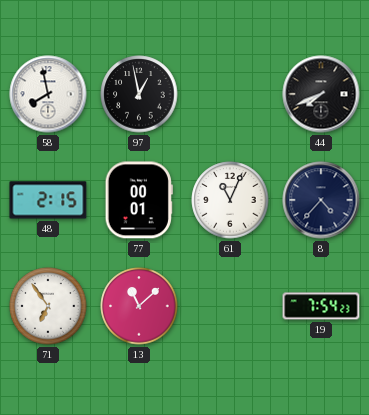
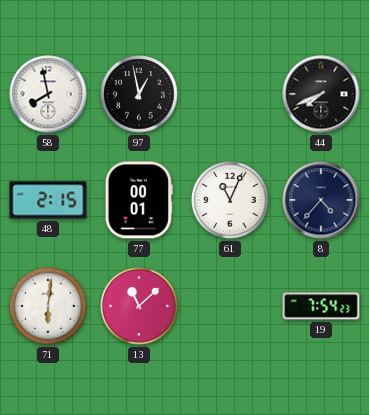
71: 6:54 -> 6:01
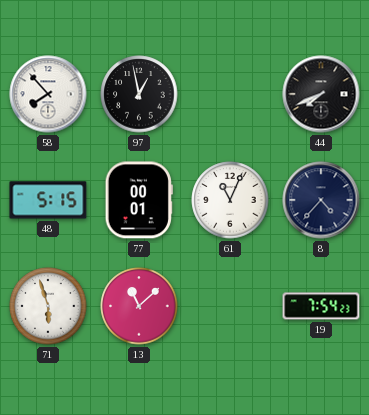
58: 7:58 -> 7:53
48: 2:15 -> 5:15
71: 6:01 -> 5:57
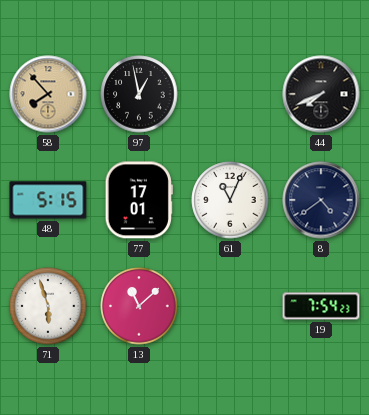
58 dial: white -> champagne
77: 00:01 -> 17:01
8: 4:37 -> 4:39
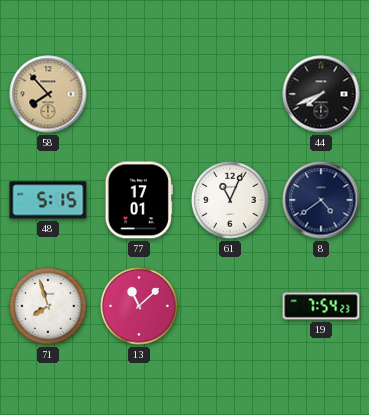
97: 12:58 -> none
71: 5:57 -> 7:57
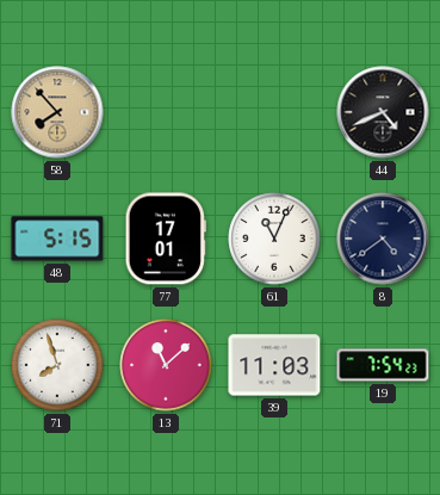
44: 7:41 -> 4:41
39: none -> 11:03
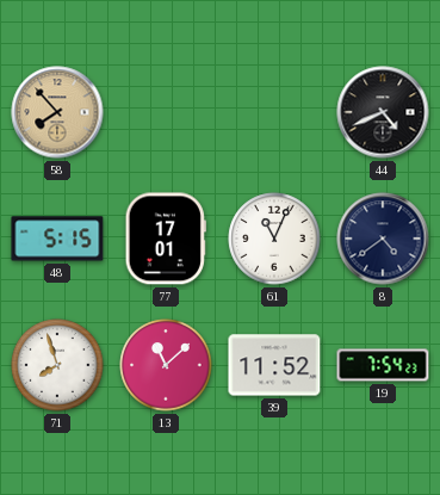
39: 11:03 -> 11:52
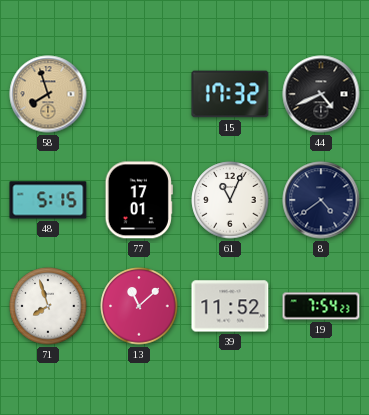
58: 7:53 -> 7:57
15: none -> 17:32
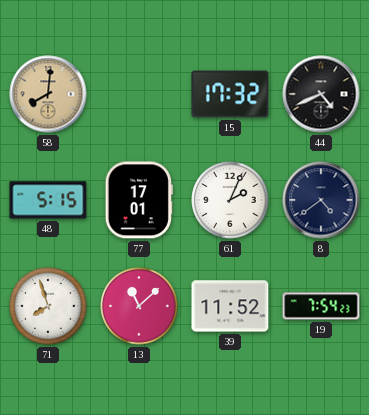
58: 7:57 -> 8:01
61: 11:04 -> 2:04
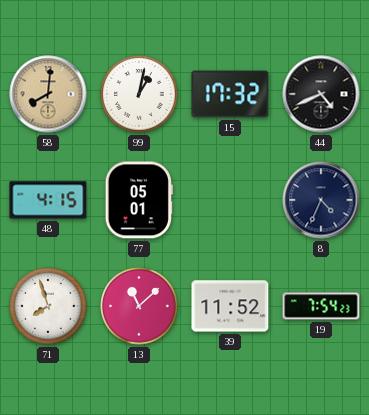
99: none -> 1:02
48: 5:15 -> 4:15
77: 17:01 -> 05:01
61: 2:04 -> none
8: 4:39 -> 4:34
